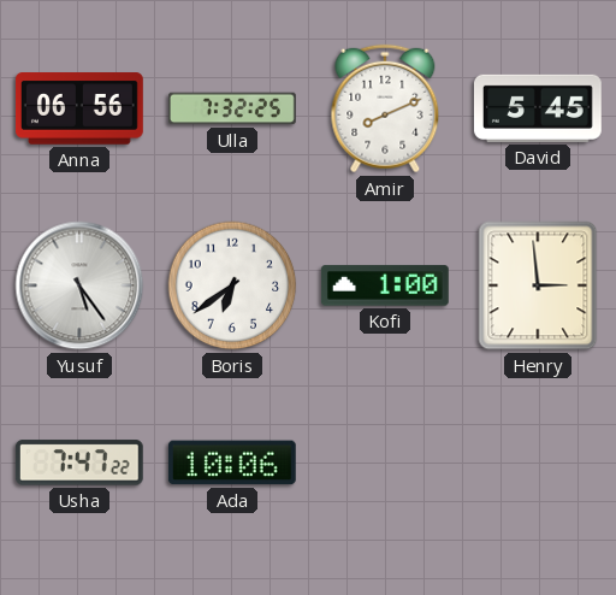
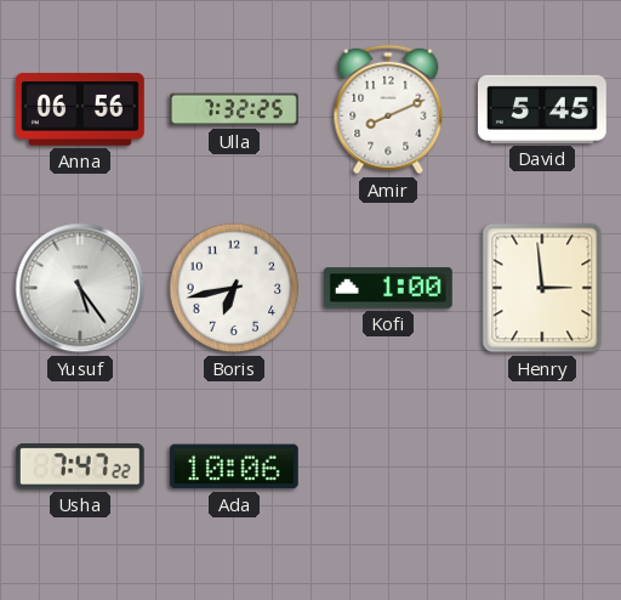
Boris: 6:39 -> 6:43
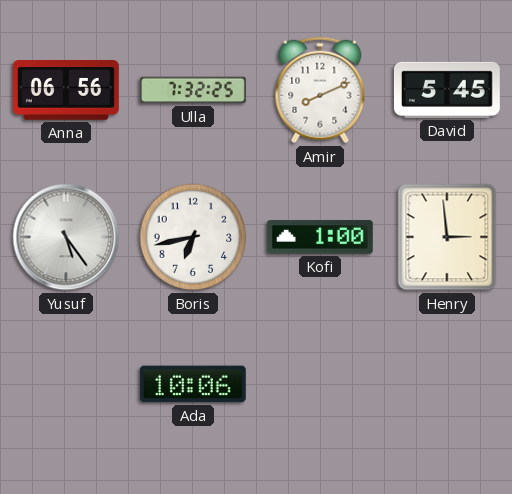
Usha: 7:47 -> none
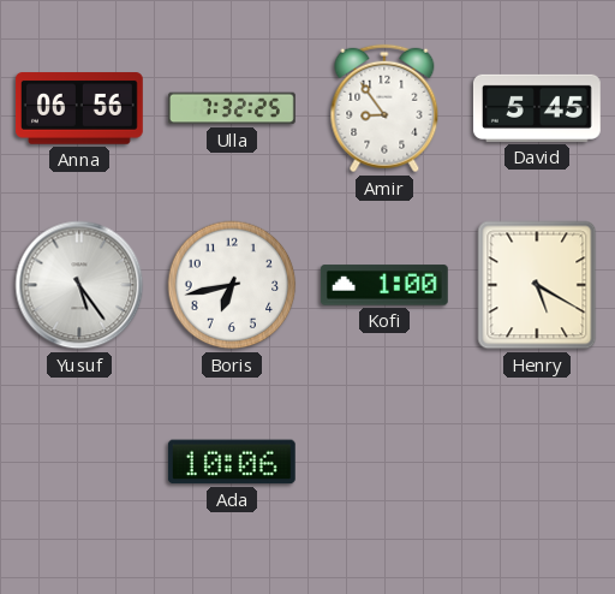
Amir: 8:11 -> 8:54
Henry: 2:59 -> 5:20
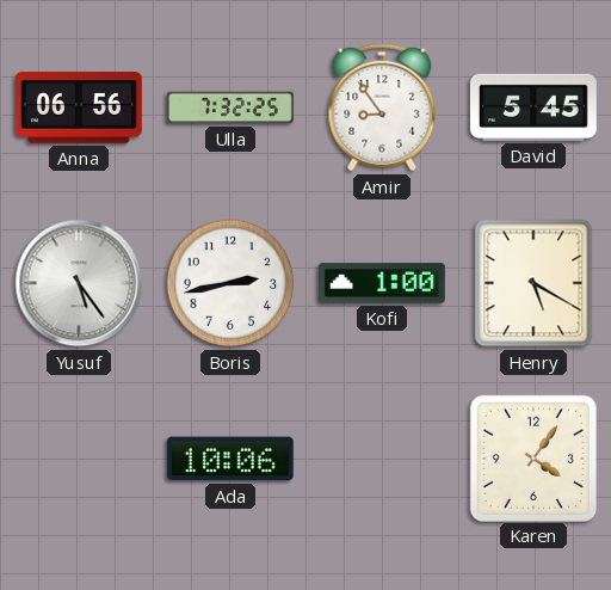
Boris: 6:43 -> 2:43
Karen: none -> 4:06
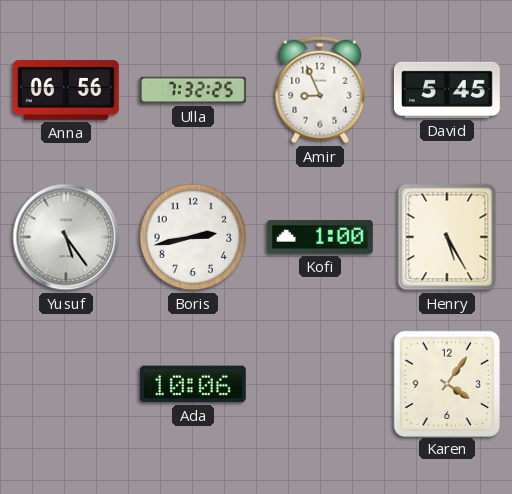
Amir: 8:54 -> 8:56
Henry: 5:20 -> 5:25
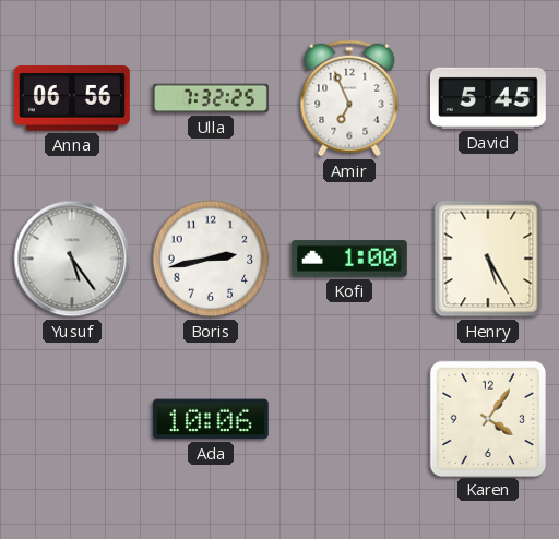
Amir: 8:56 -> 6:56
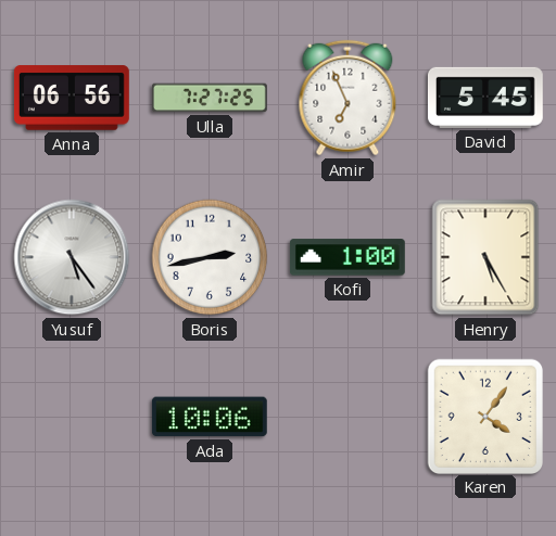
Ulla: 7:32 -> 7:27
